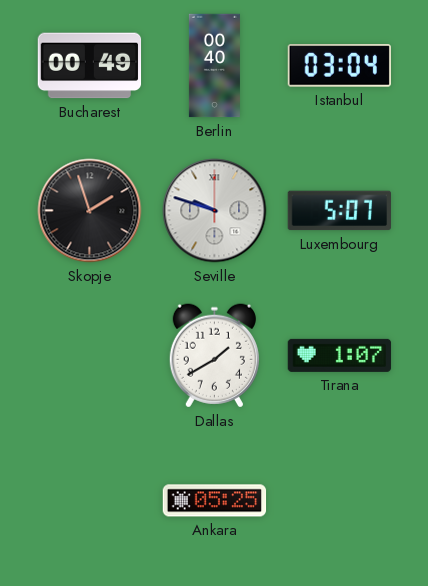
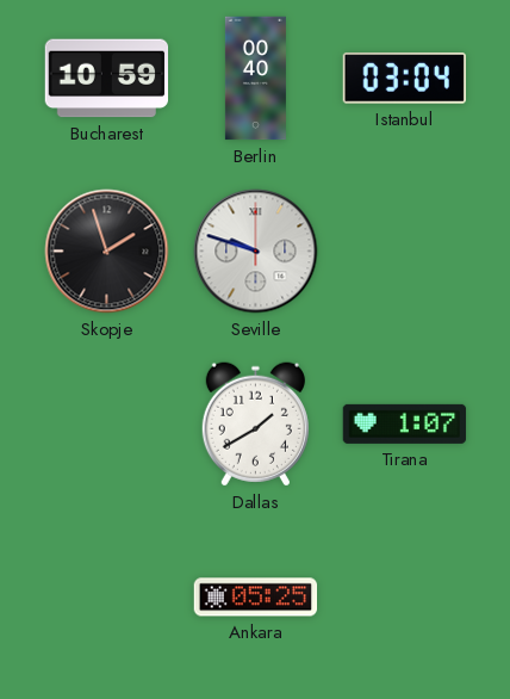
Bucharest: 00:49 -> 10:59
Luxembourg: 5:07 -> none
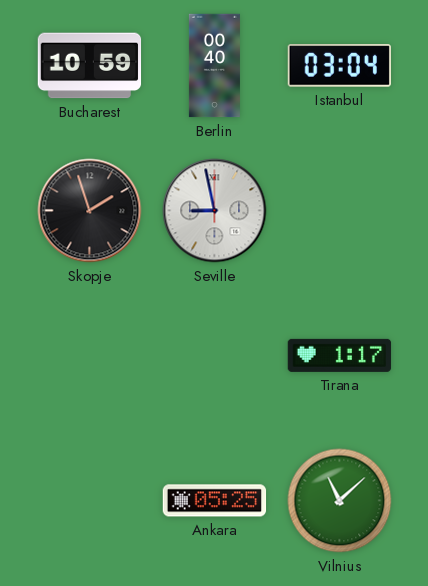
Seville: 9:48 -> 8:58
Dallas: 1:40 -> none
Tirana: 1:07 -> 1:17
Vilnius: none -> 11:08
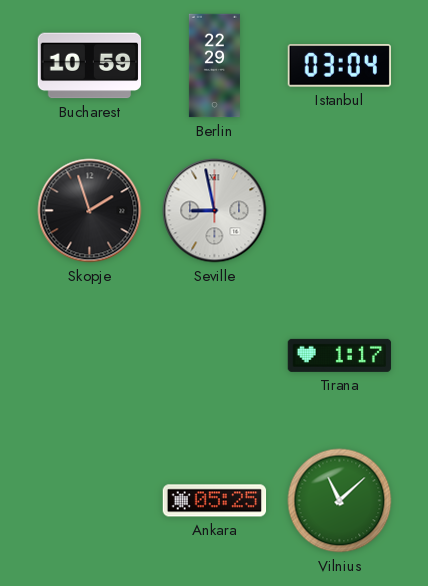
Berlin: 00:40 -> 22:29
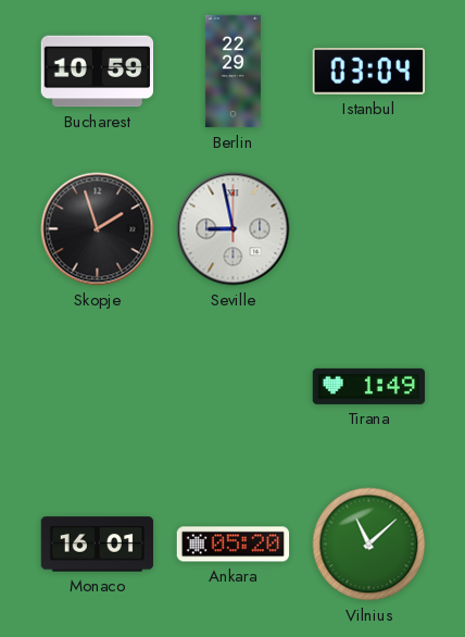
Tirana: 1:17 -> 1:49
Monaco: none -> 16:01
Ankara: 05:25 -> 05:20
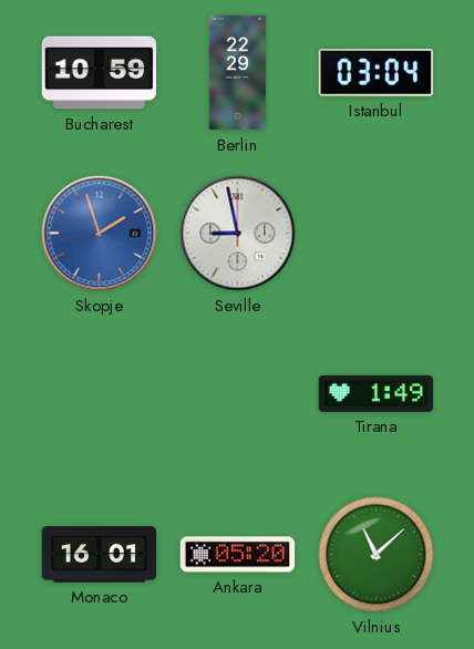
Skopje dial: black -> blue
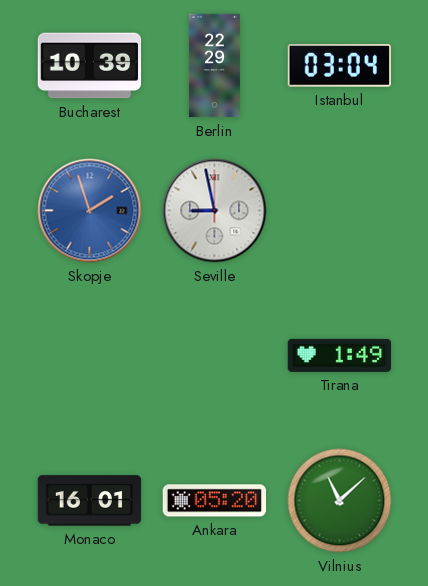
Bucharest: 10:59 -> 10:39
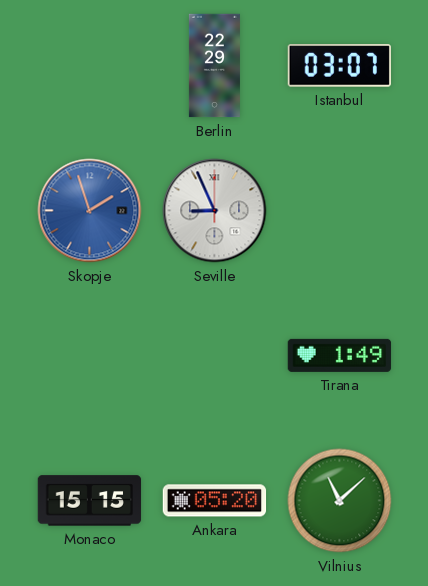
Bucharest: 10:39 -> none
Istanbul: 03:04 -> 03:07
Seville: 8:58 -> 8:56
Monaco: 16:01 -> 15:15
